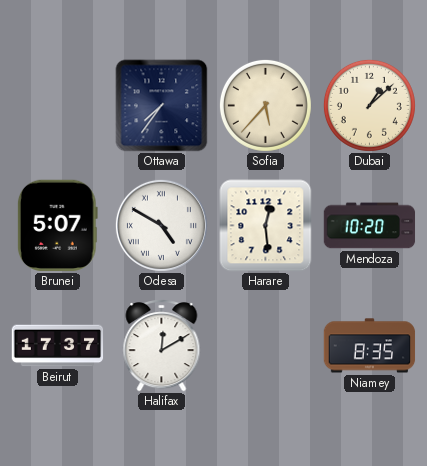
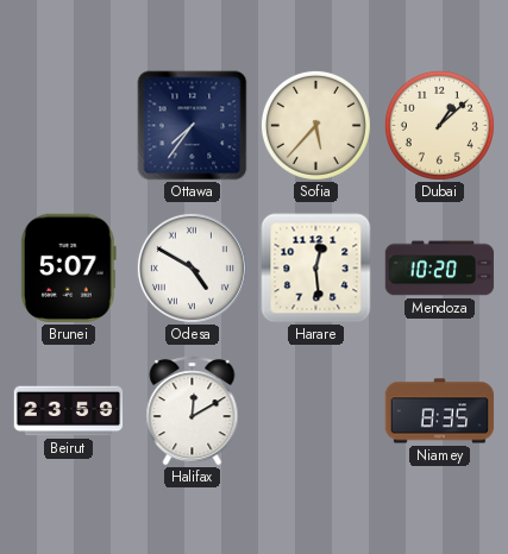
Beirut: 17:37 -> 23:59
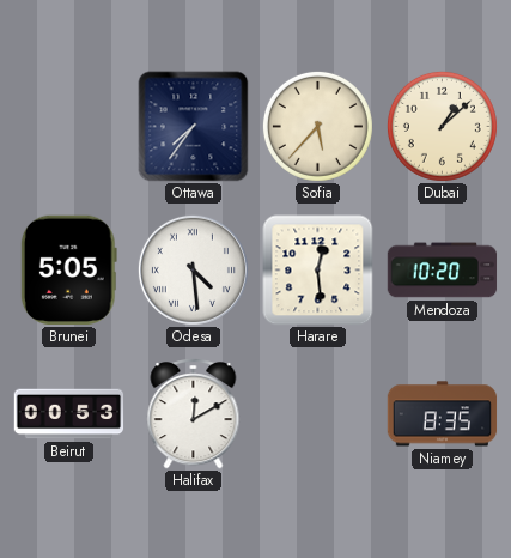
Brunei: 5:07 -> 5:05
Odesa: 4:50 -> 4:29
Beirut: 23:59 -> 00:53
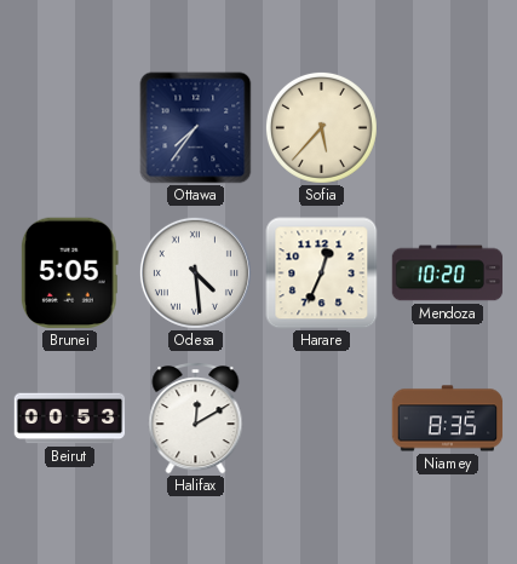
Dubai: 1:08 -> none
Harare: 12:29 -> 12:34
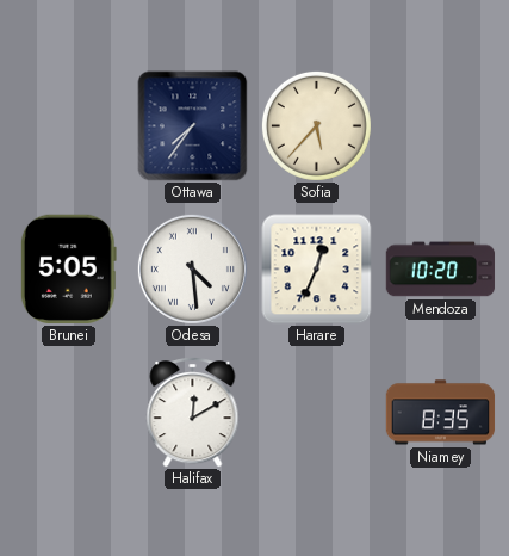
Beirut: 00:53 -> none
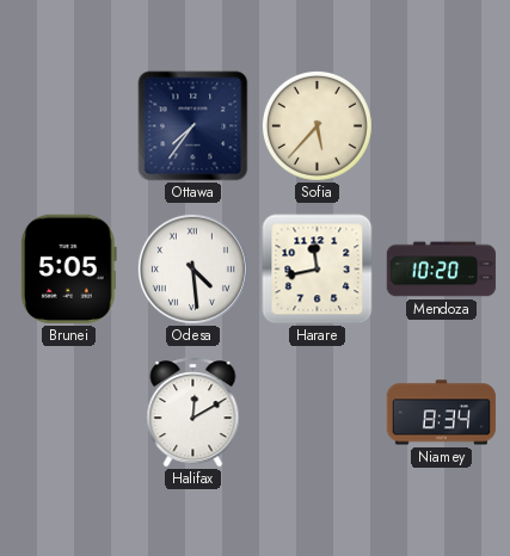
Harare: 12:34 -> 11:43
Niamey: 8:35 -> 8:34
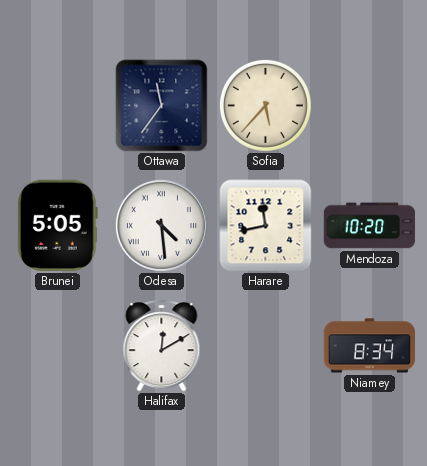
Ottawa: 7:36 -> 11:36
